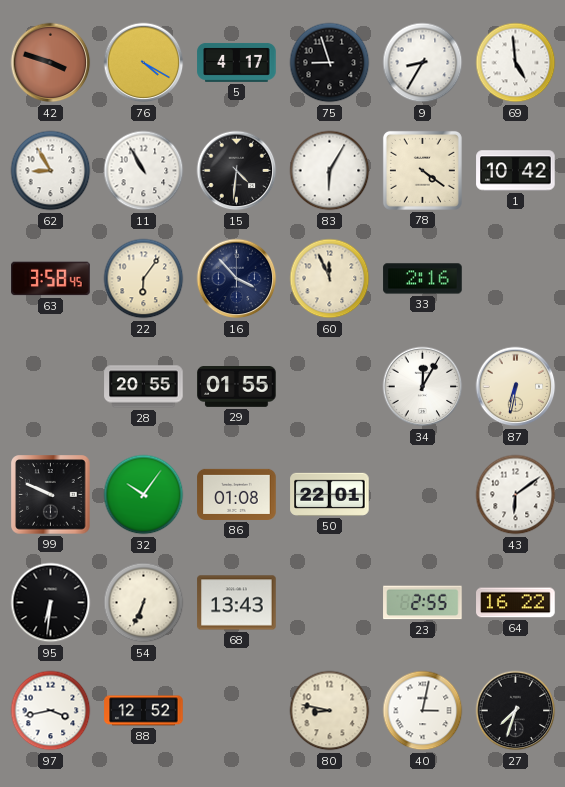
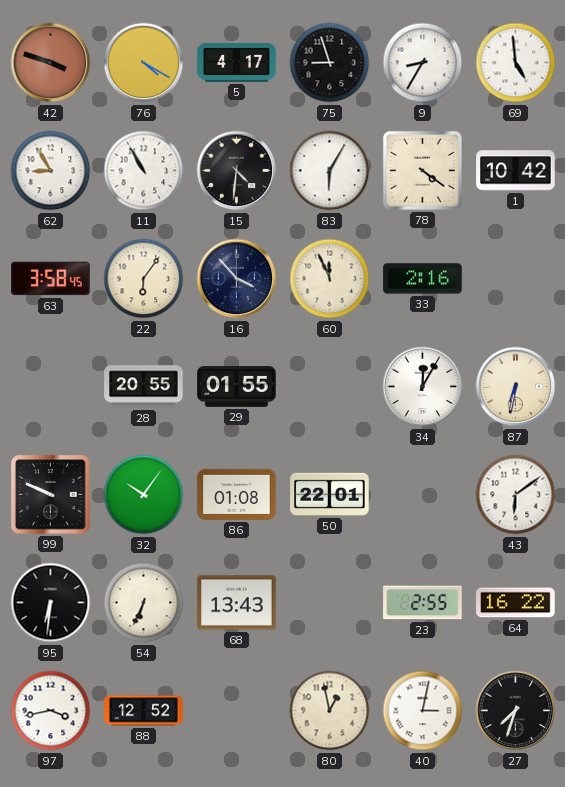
80: 8:47 -> 12:58
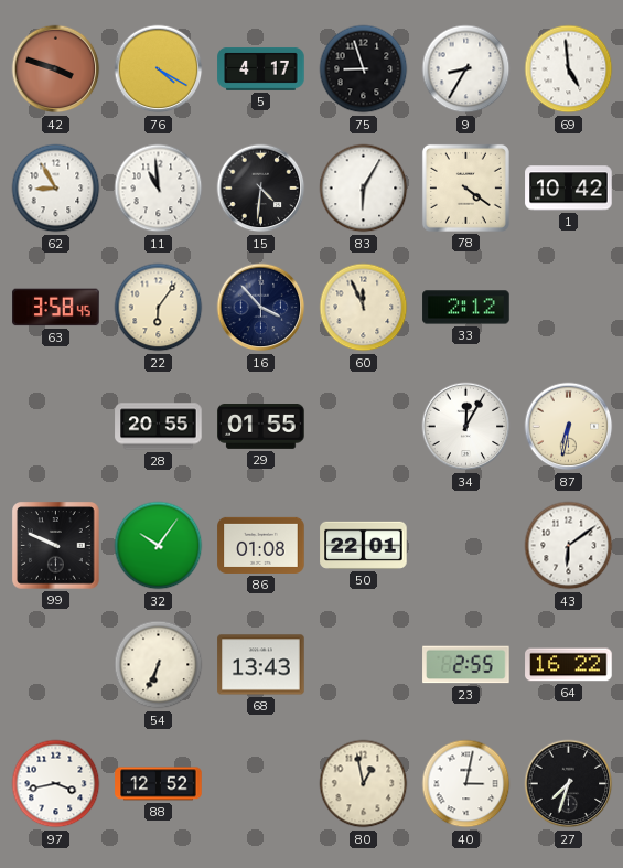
11: 10:55 -> 10:59
33: 2:16 -> 2:12
95: 6:31 -> none
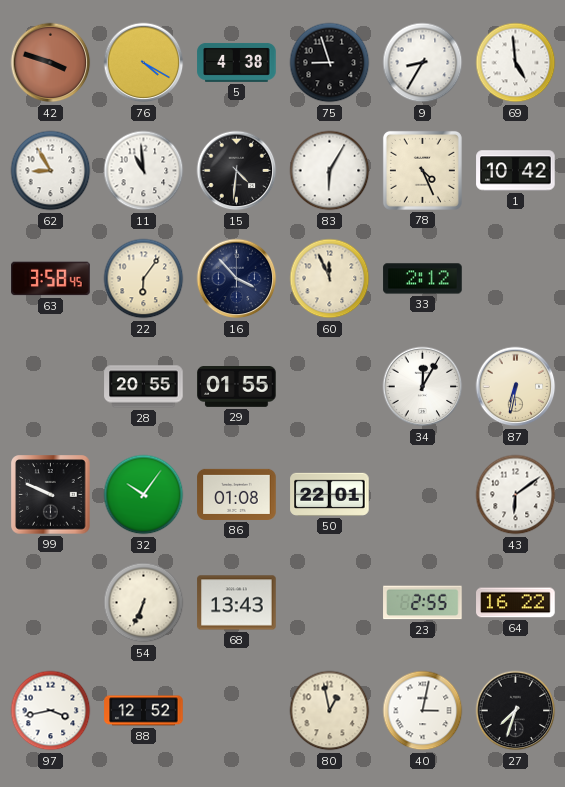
5: 4:17 -> 4:38
78: 4:21 -> 4:26
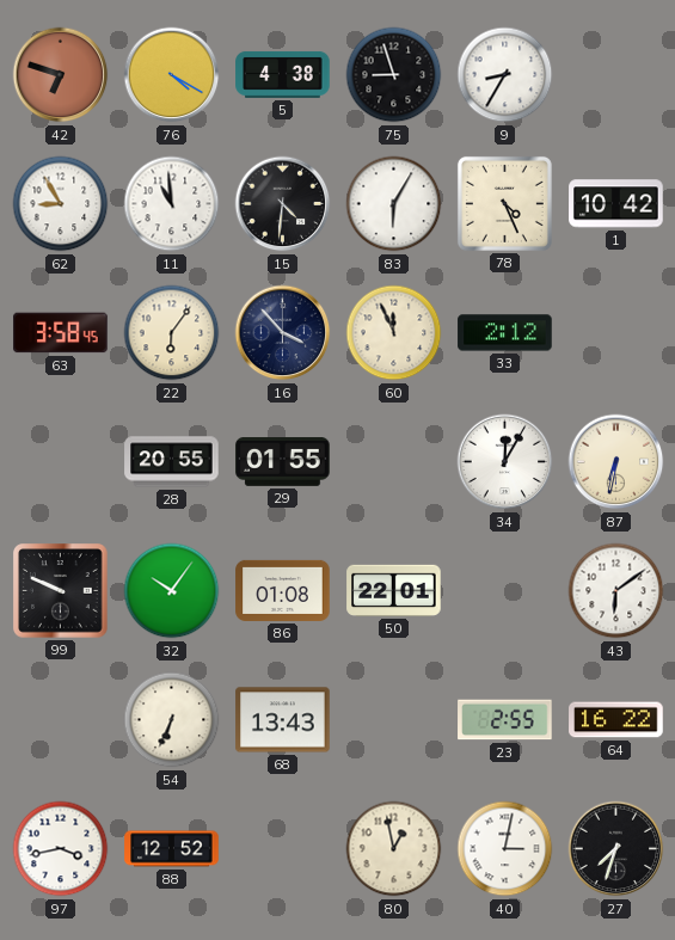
42: 3:48 -> 6:48
69: 4:59 -> none
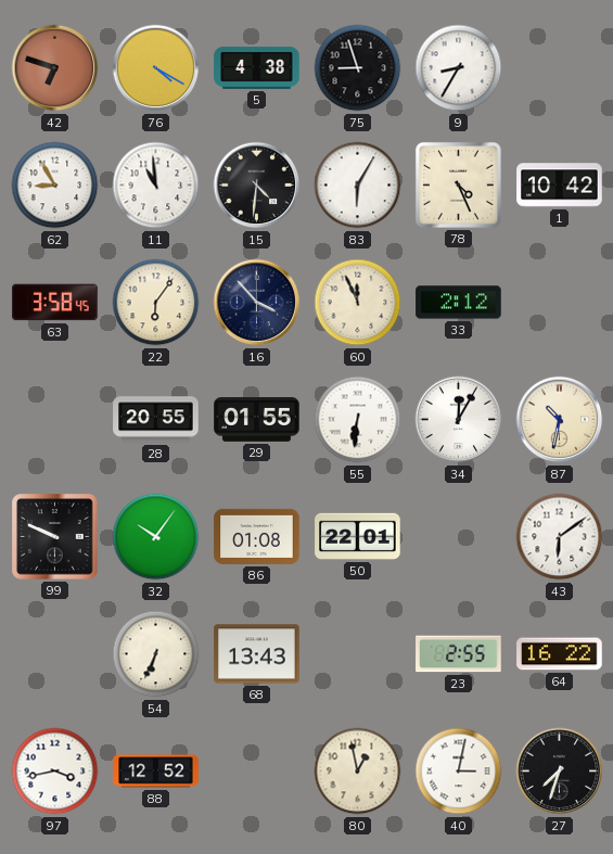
55: none -> 6:31
87: 6:32 -> 10:32
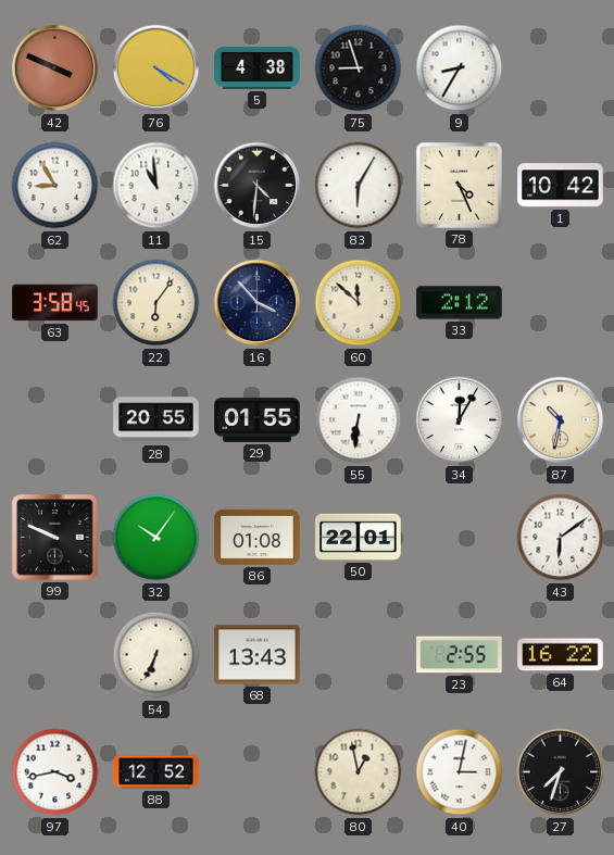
42: 6:48 -> 3:49
60: 11:56 -> 11:52
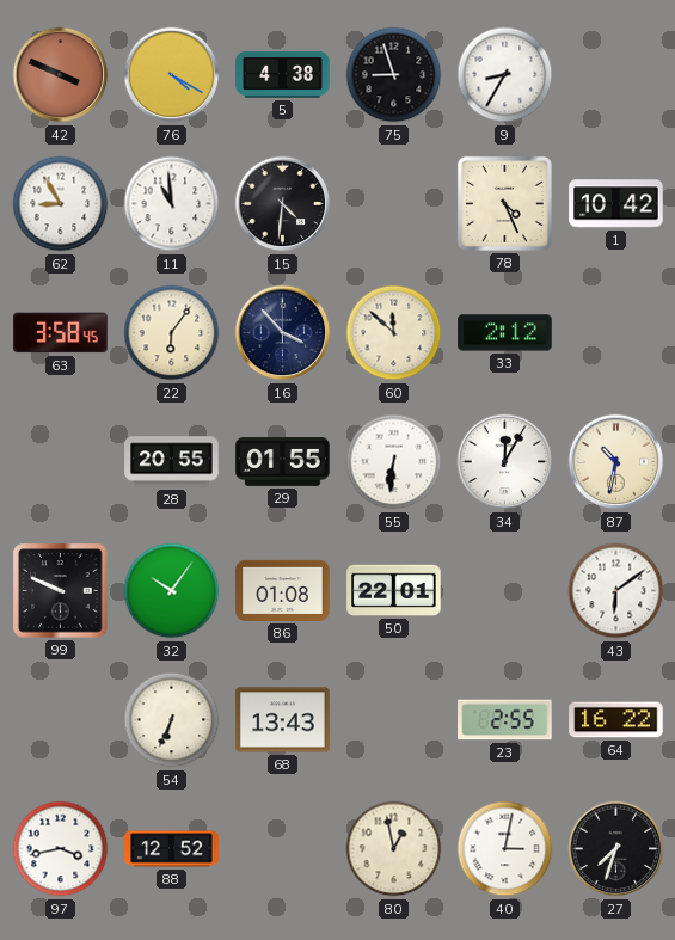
83: 6:05 -> none
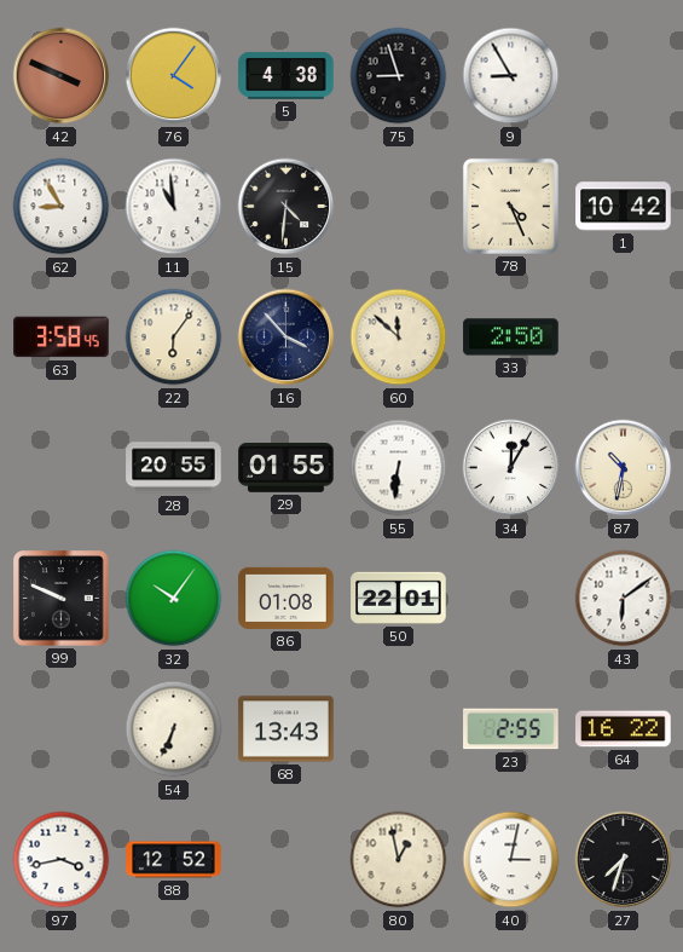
76: 4:20 -> 4:06
9: 8:35 -> 8:55
33: 2:12 -> 2:50
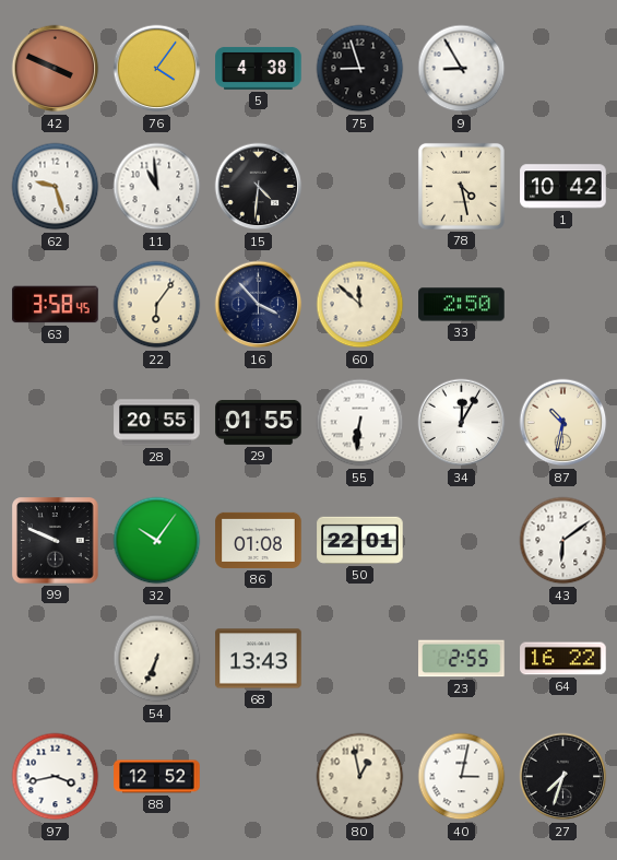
62: 8:55 -> 9:27
78: 4:26 -> 4:28
